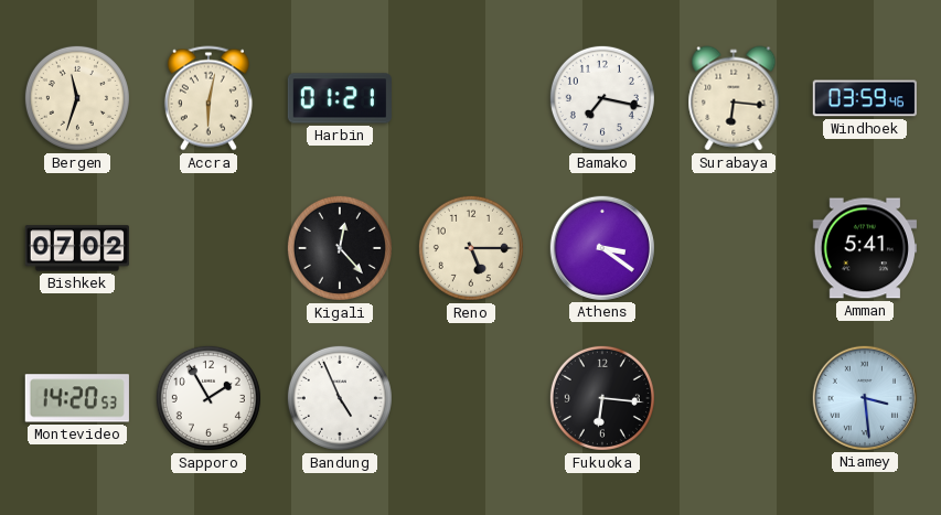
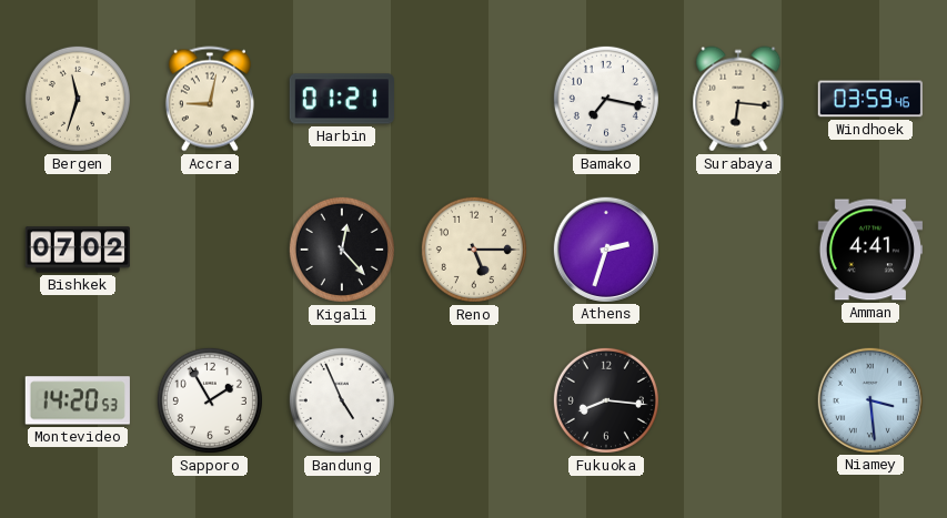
Accra: 6:02 -> 9:02
Athens: 3:21 -> 2:33
Amman: 5:41 -> 4:41
Fukuoka: 6:16 -> 8:16
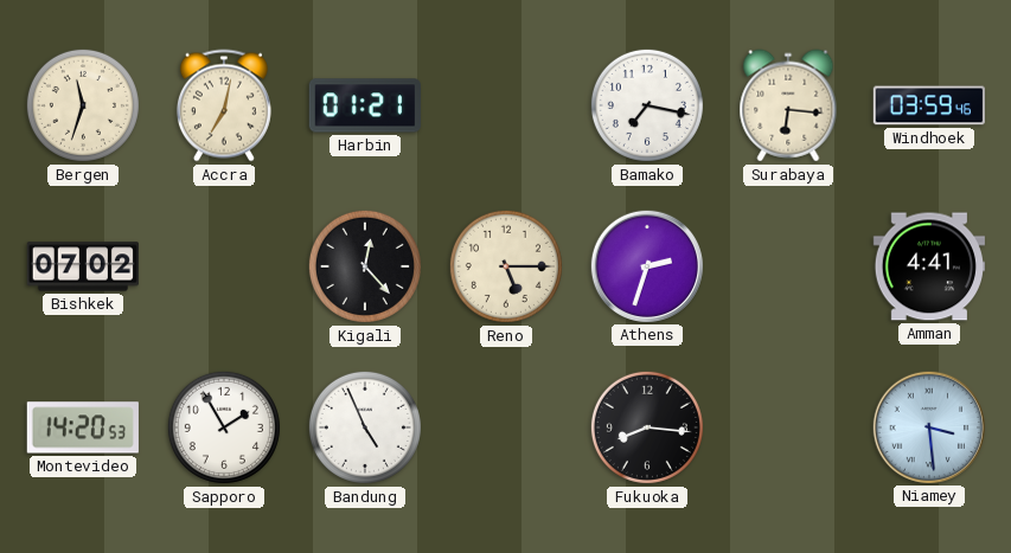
Accra: 9:02 -> 7:02
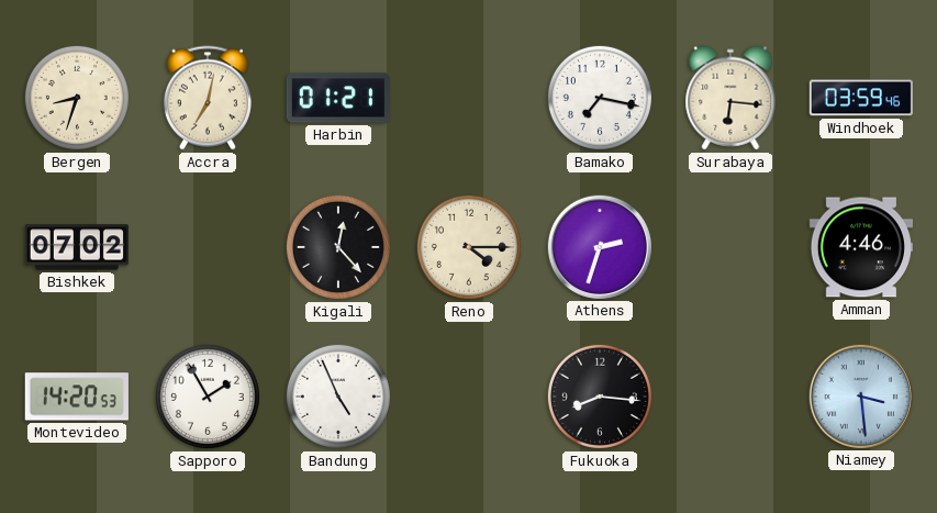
Bergen: 11:33 -> 8:33
Reno: 5:15 -> 4:15
Amman: 4:41 -> 4:46
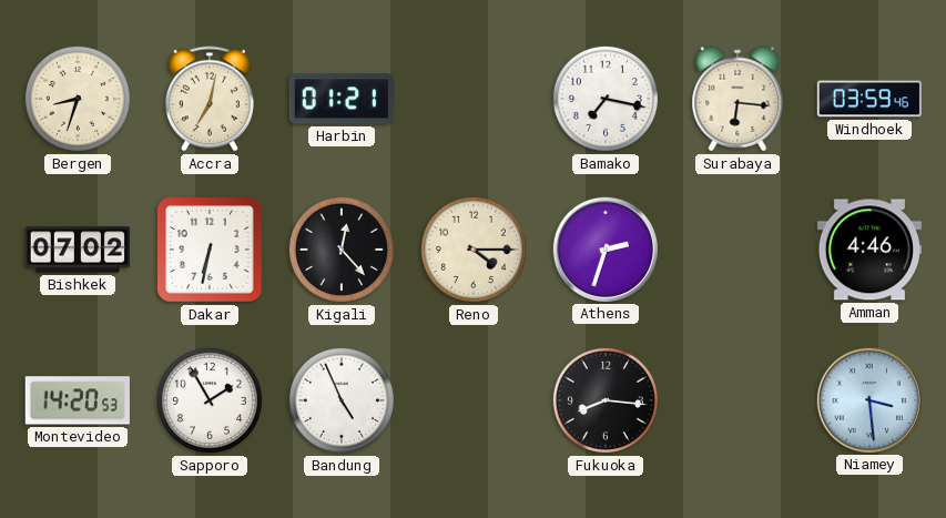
Dakar: none -> 6:32
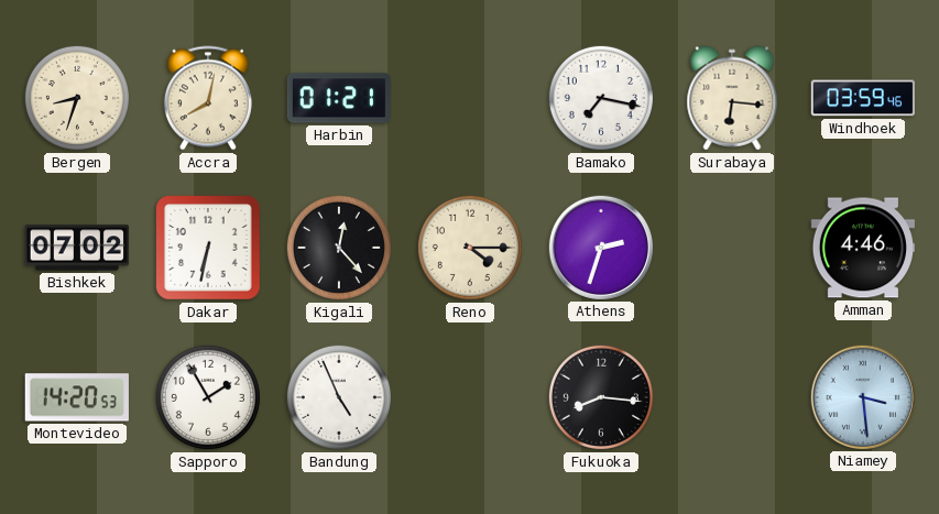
Accra: 7:02 -> 8:02
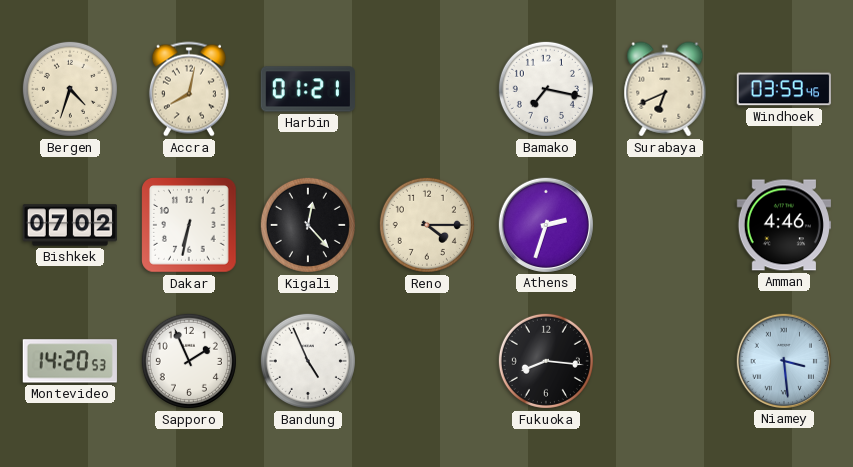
Bergen: 8:33 -> 4:33
Surabaya: 6:16 -> 6:41
Sapporo: 1:55 -> 1:56
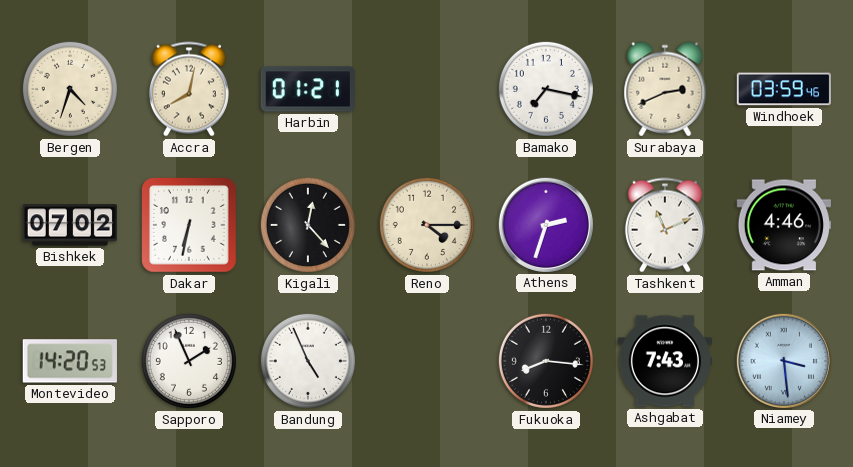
Surabaya: 6:41 -> 2:41
Tashkent: none -> 11:11
Ashgabat: none -> 7:43
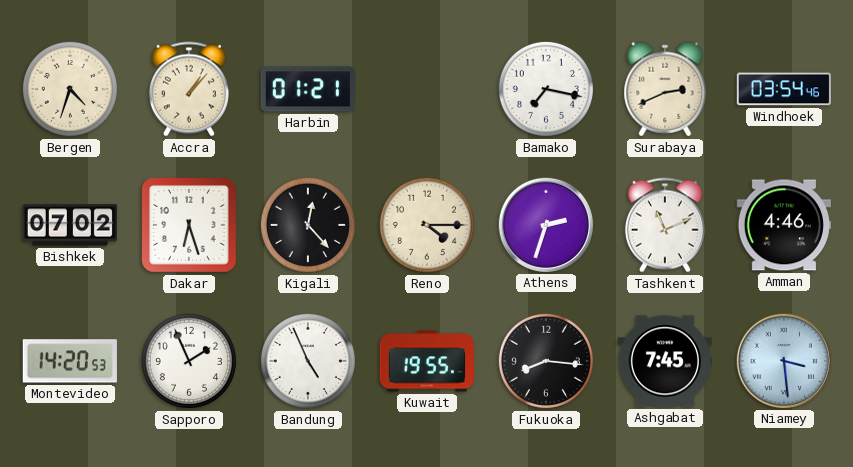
Accra: 8:02 -> 1:07
Windhoek: 03:59 -> 03:54
Dakar: 6:32 -> 6:27
Kuwait: none -> 19:55
Ashgabat: 7:43 -> 7:45
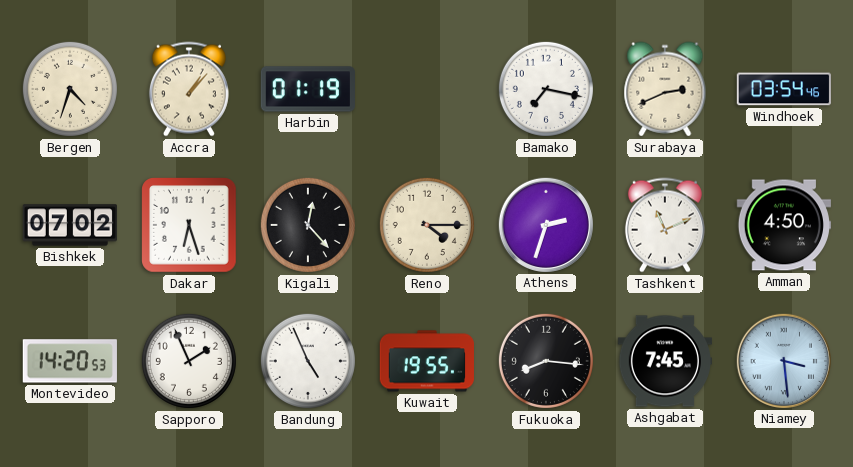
Harbin: 01:21 -> 01:19
Amman: 4:46 -> 4:50
